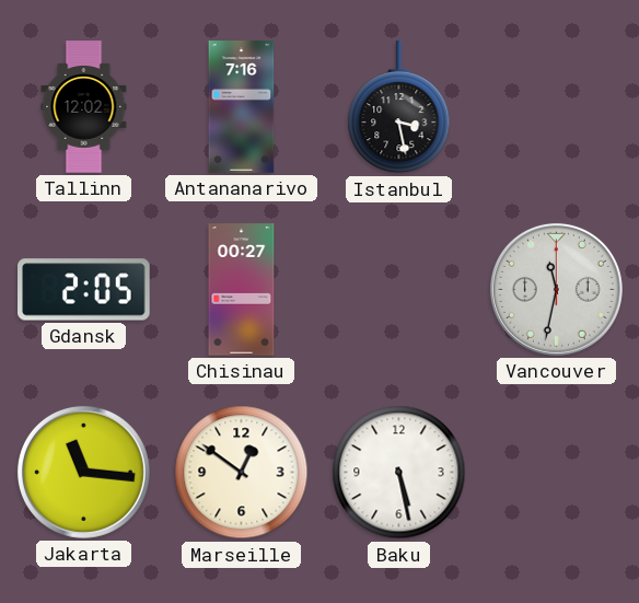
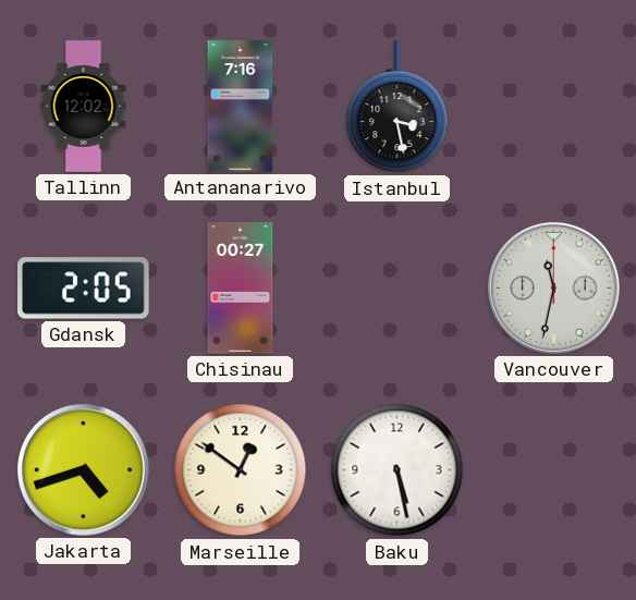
Jakarta: 11:16 -> 4:42
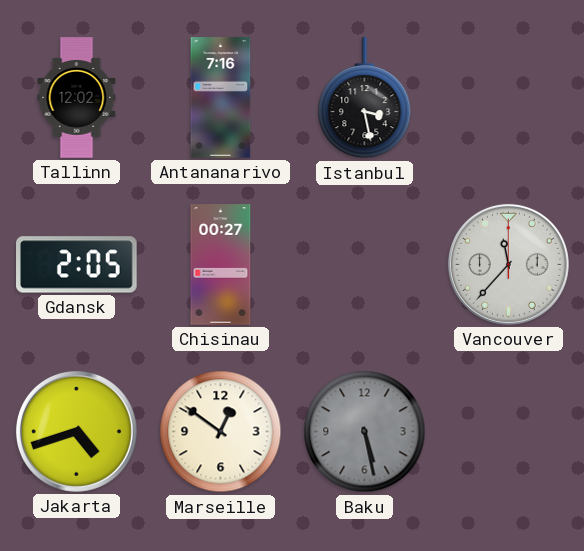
Vancouver: 11:32 -> 11:37
Baku dial: white -> grey
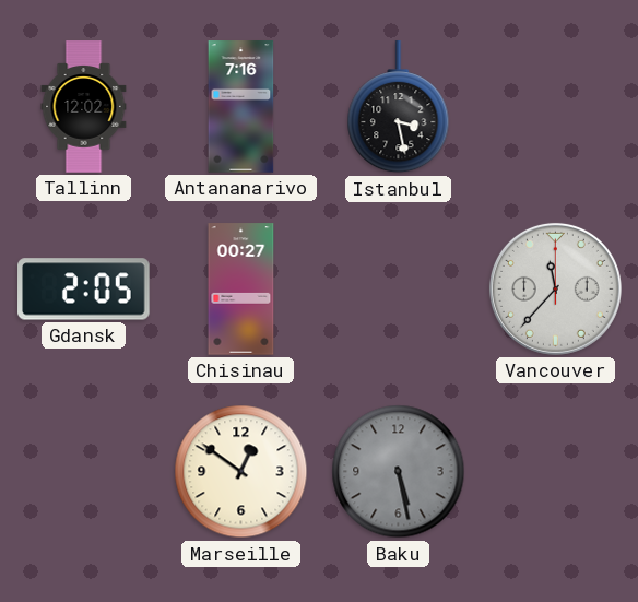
Jakarta: 4:42 -> none
